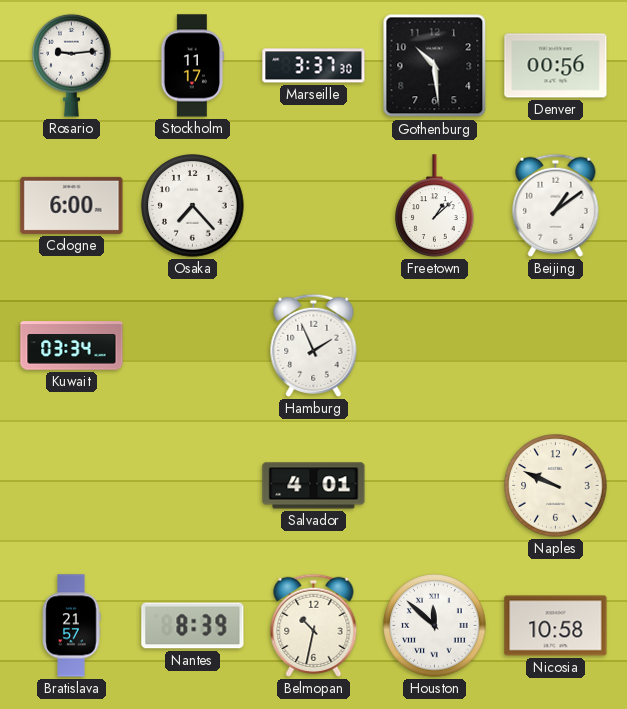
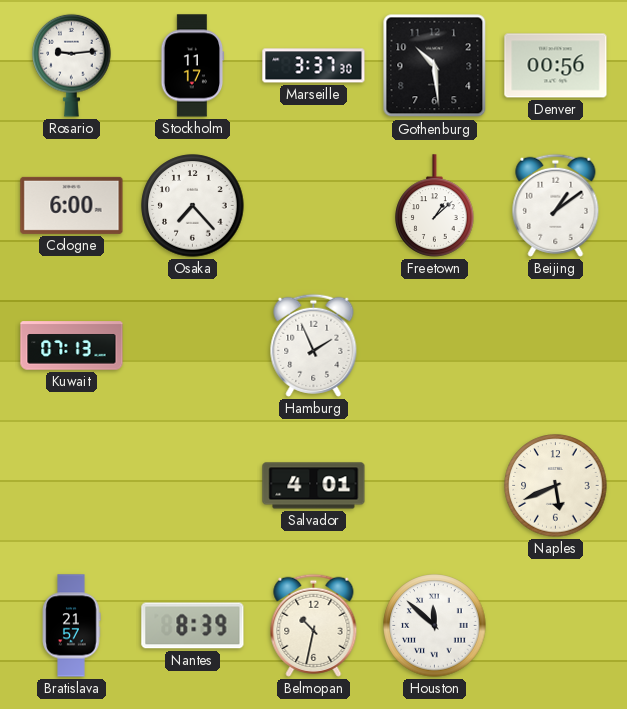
Kuwait: 03:34 -> 07:13
Naples: 9:49 -> 5:41
Nicosia: 10:58 -> none
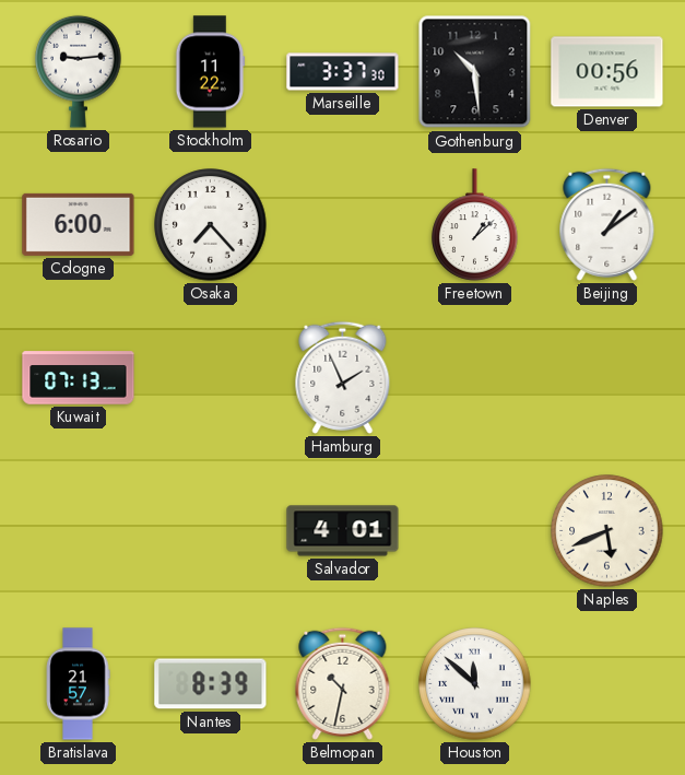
Stockholm: 11:17 -> 11:22
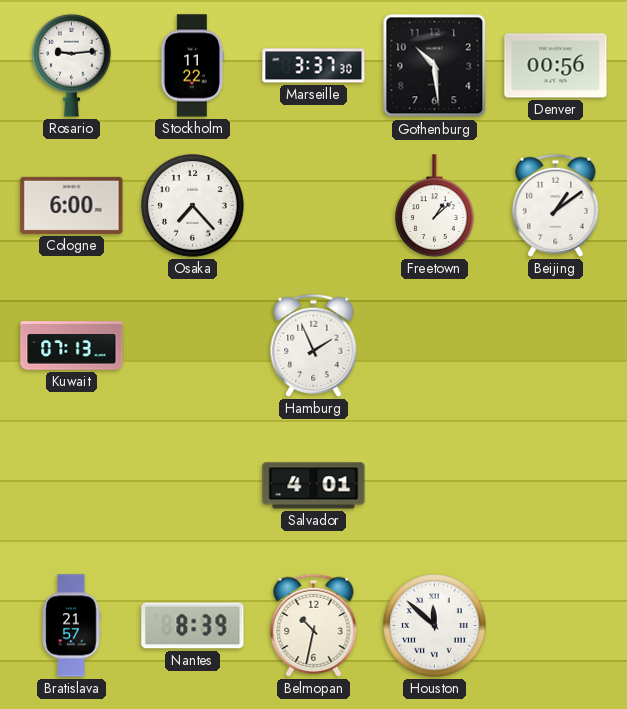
Naples: 5:41 -> none
